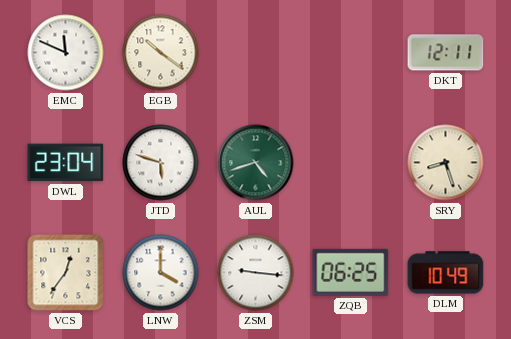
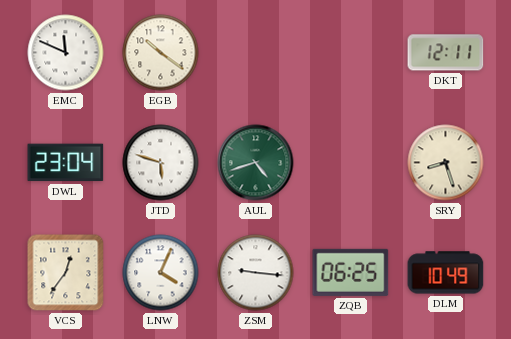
LNW: 4:00 -> 4:04
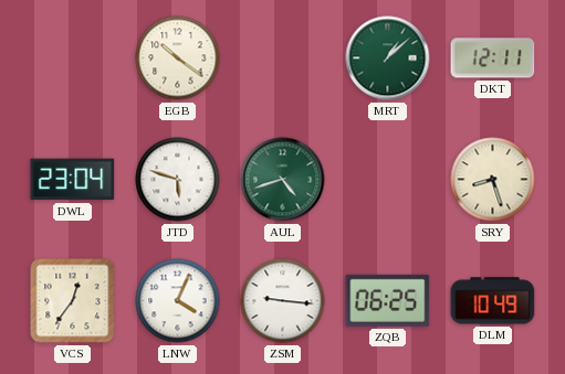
EMC: 11:49 -> none
MRT: none -> 1:08
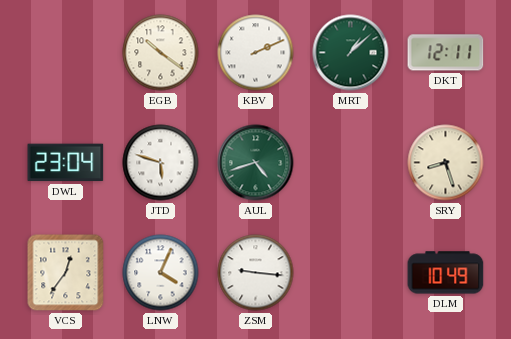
KBV: none -> 2:11
ZQB: 06:25 -> none
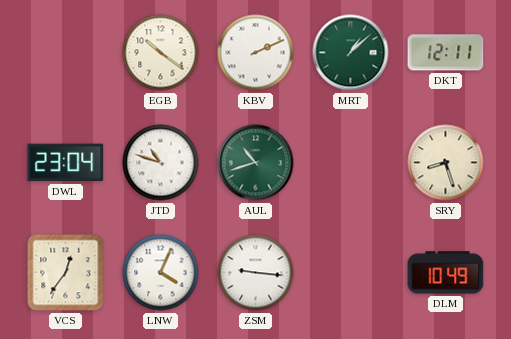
JTD: 5:48 -> 10:48
AUL: 4:42 -> 10:42
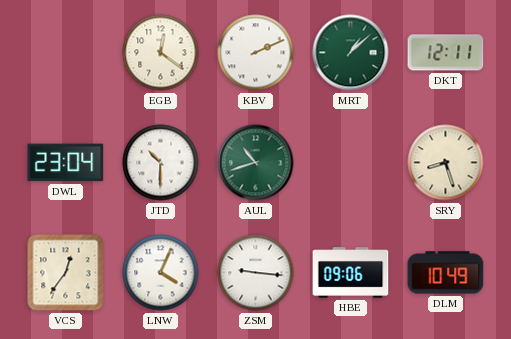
EGB: 10:21 -> 12:21
JTD: 10:48 -> 10:30
HBE: none -> 09:06
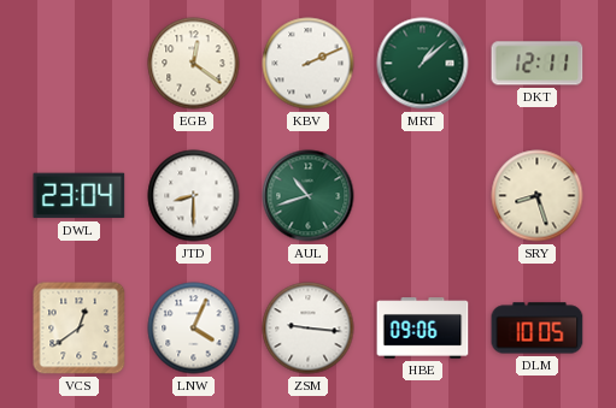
JTD: 10:30 -> 8:30
VCS: 12:36 -> 12:39
DLM: 10:49 -> 10:05
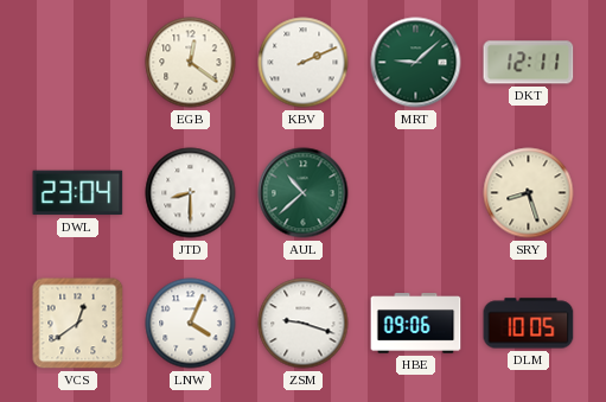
MRT: 1:08 -> 9:08
AUL: 10:42 -> 10:38
ZSM: 9:16 -> 9:18
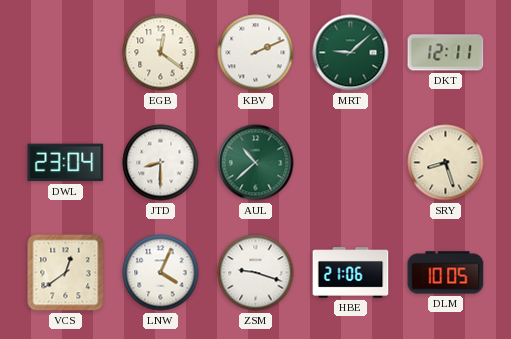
HBE: 09:06 -> 21:06
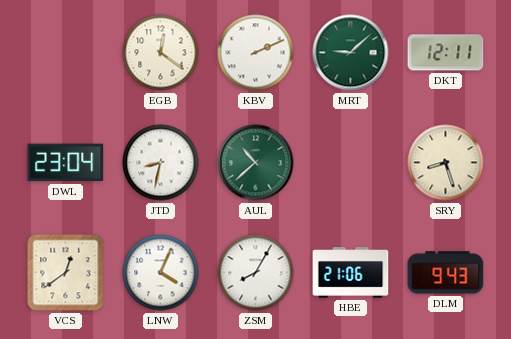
JTD: 8:30 -> 8:32
ZSM: 9:18 -> 8:05
DLM: 10:05 -> 9:43
